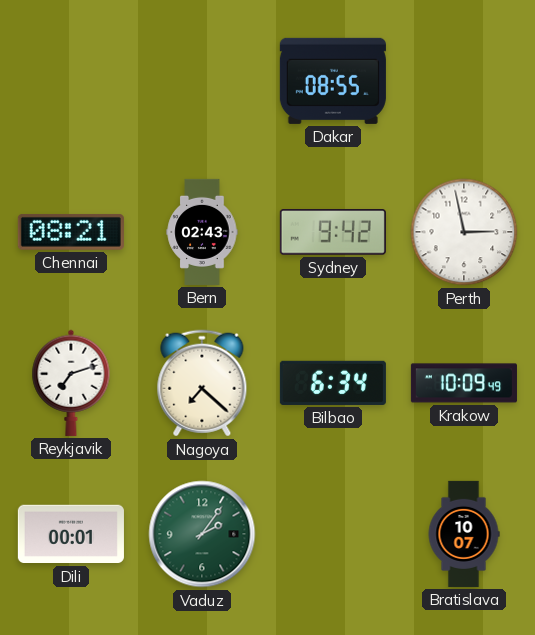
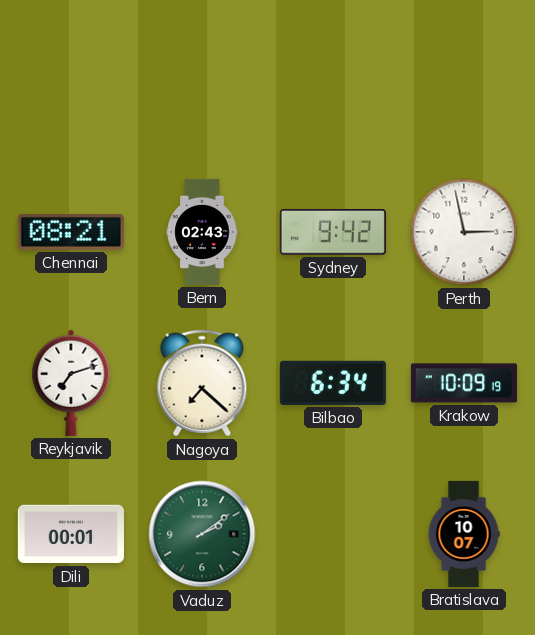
Dakar: 08:55 -> none
Krakow: 10:09:49 -> 10:09:19
Vaduz: 2:06 -> 2:09
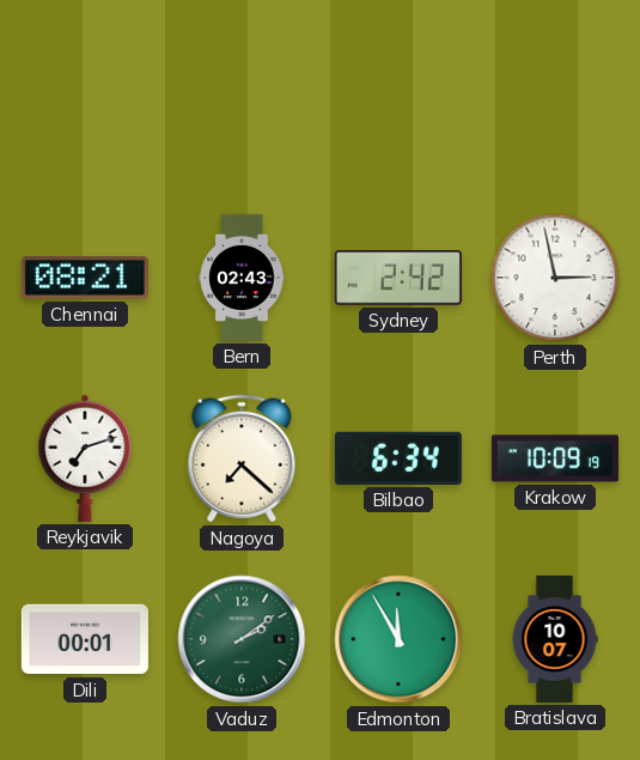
Sydney: 9:42 -> 2:42
Edmonton: none -> 11:55
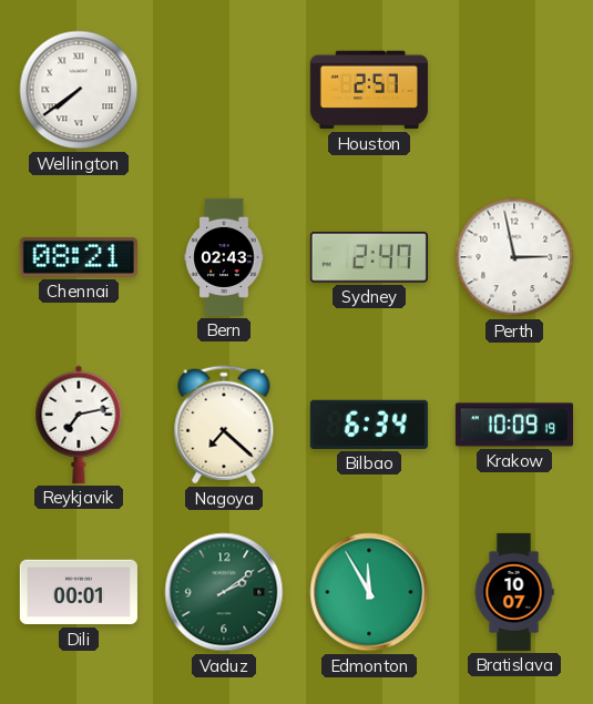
Wellington: none -> 7:39
Houston: none -> 2:57
Sydney: 2:42 -> 2:47
Reykjavik: 7:12 -> 7:13
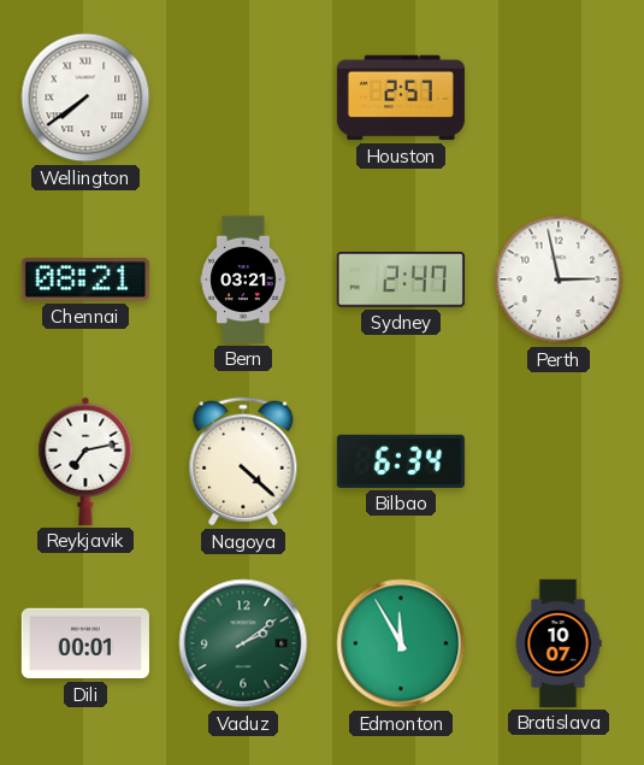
Bern: 02:43 -> 03:21
Nagoya: 7:22 -> 4:22
Krakow: 10:09 -> none
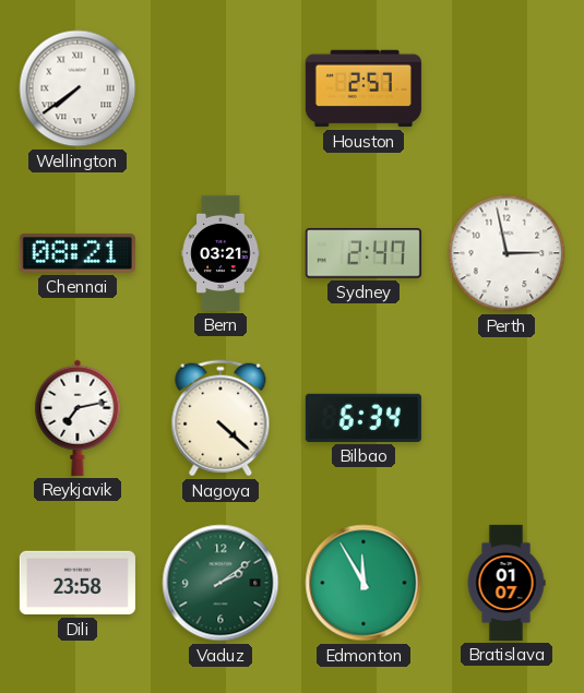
Dili: 00:01 -> 23:58
Bratislava: 10:07 -> 01:07
